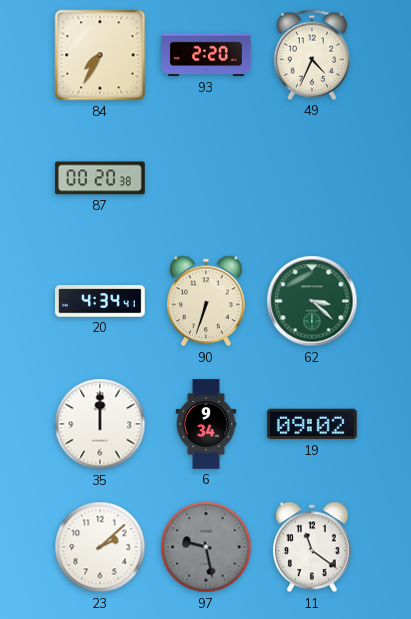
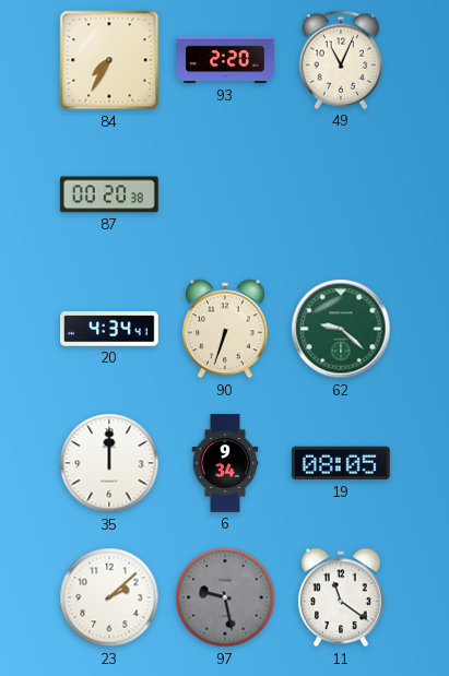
49: 4:34 -> 11:04
62: 3:22 -> 9:22
19: 09:02 -> 08:05
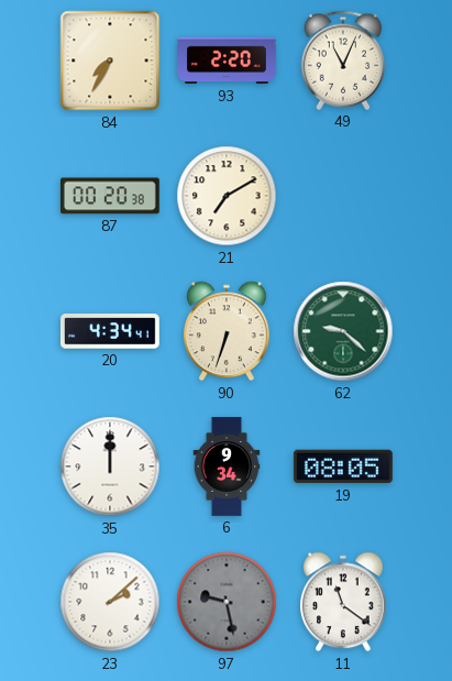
21: none -> 7:10
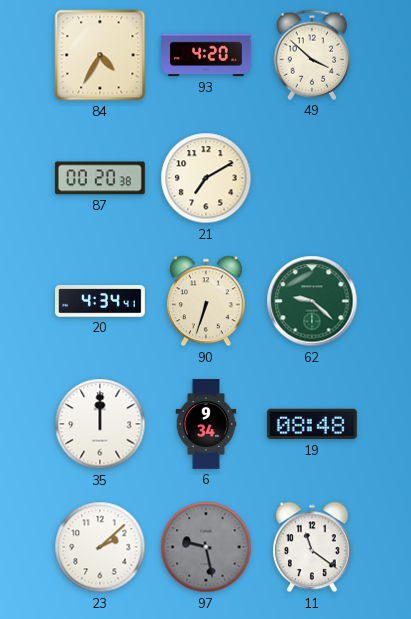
84: 7:35 -> 4:35
93: 2:20 -> 4:20
49: 11:04 -> 3:52
19: 08:05 -> 08:48
